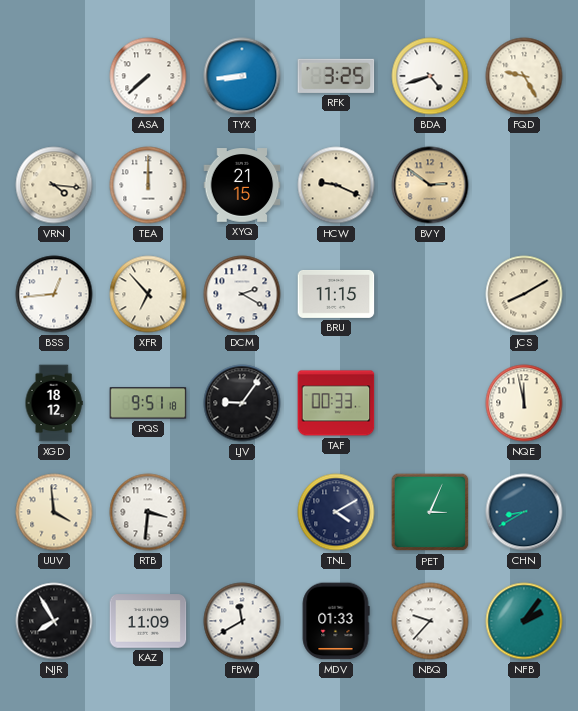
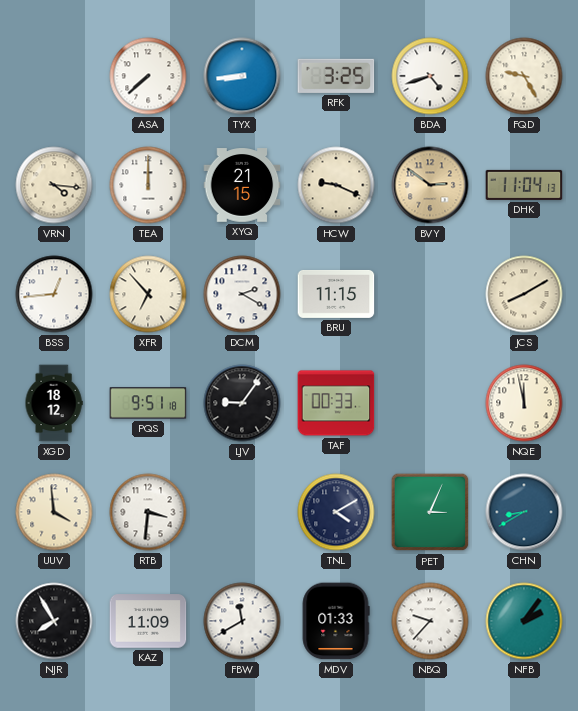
DHK: none -> 11:04
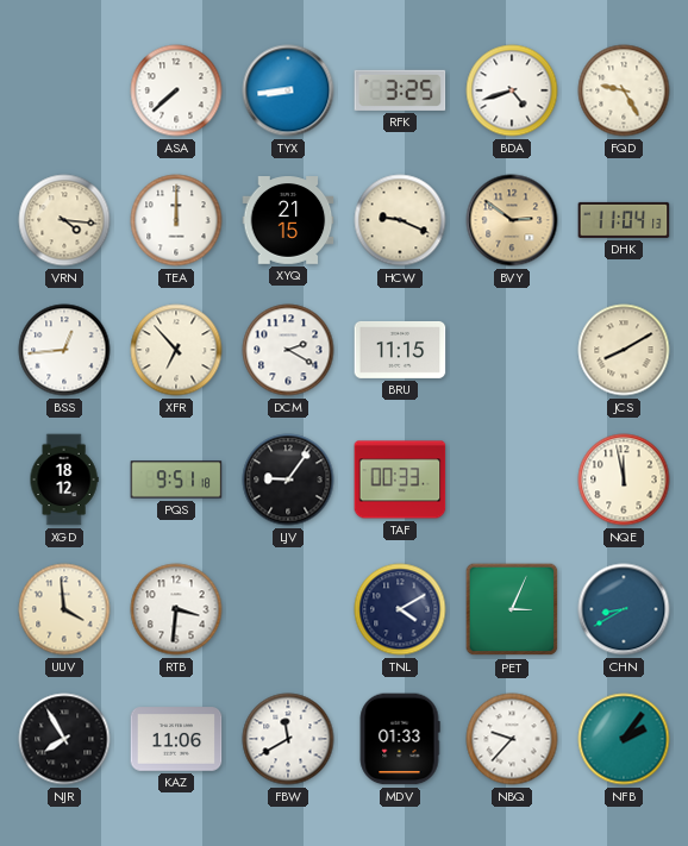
KAZ: 11:09 -> 11:06
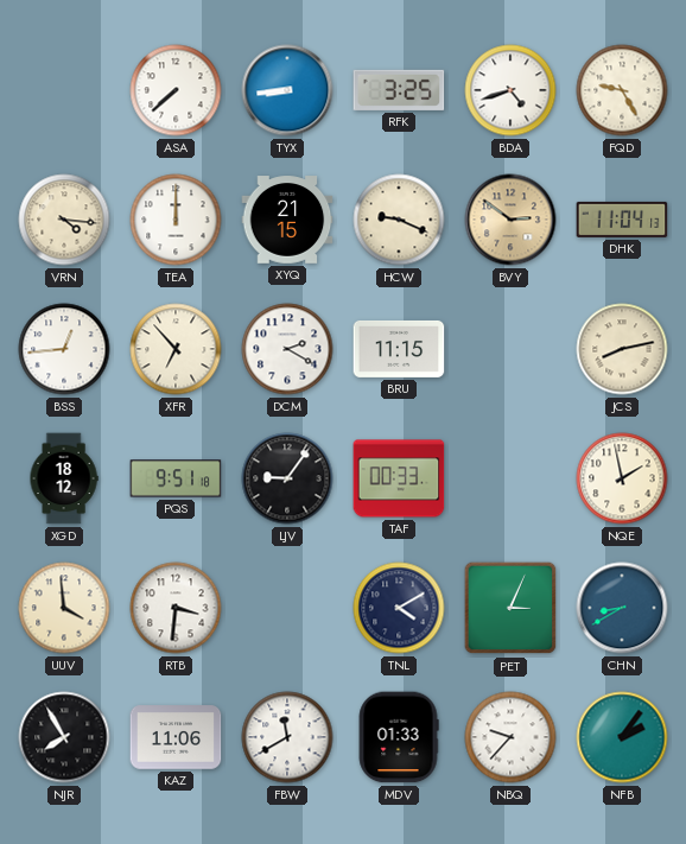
JCS: 8:10 -> 8:13
NQE: 11:58 -> 1:58
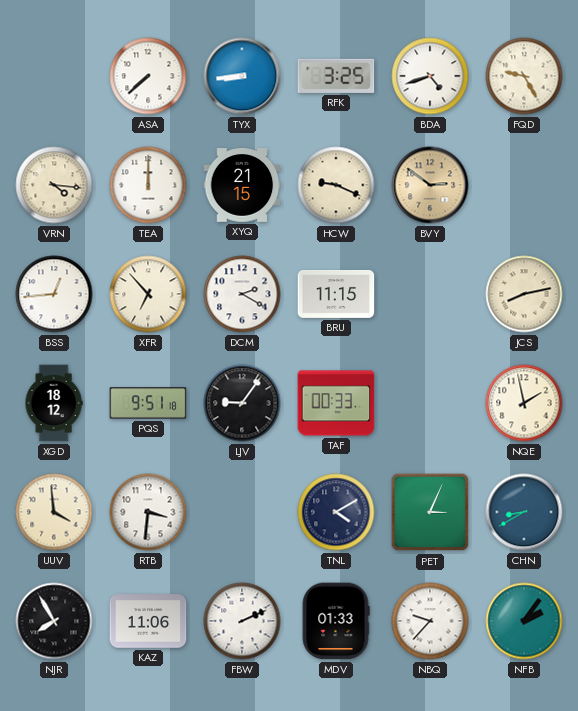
DHK: 11:04 -> none
FBW: 11:40 -> 2:11
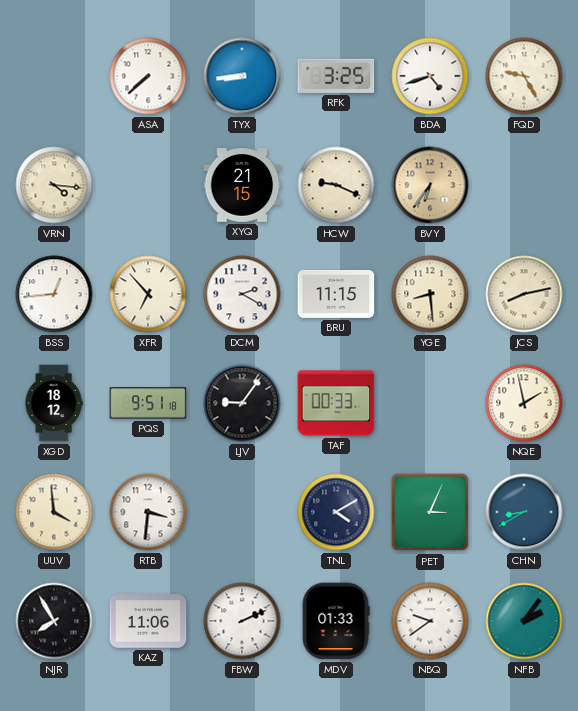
TEA: 12:00 -> none
BVY: 2:51 -> 6:36
YGE: none -> 8:29
NBQ: 9:37 -> 9:39
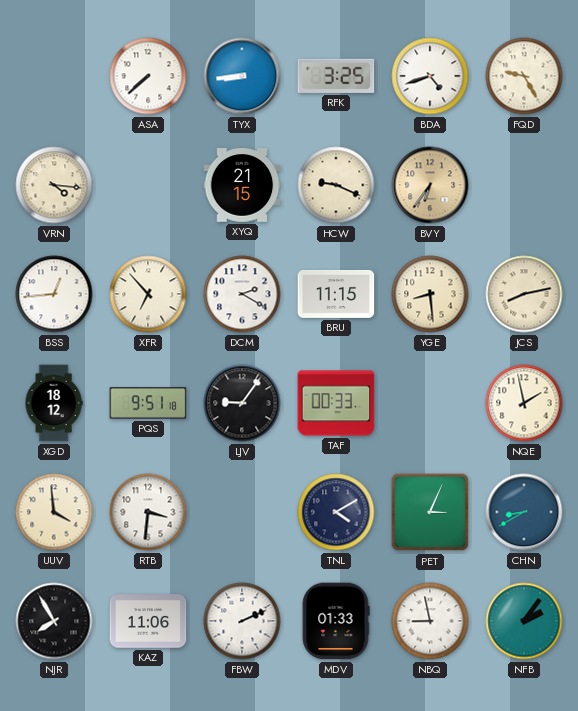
NBQ: 9:39 -> 8:58
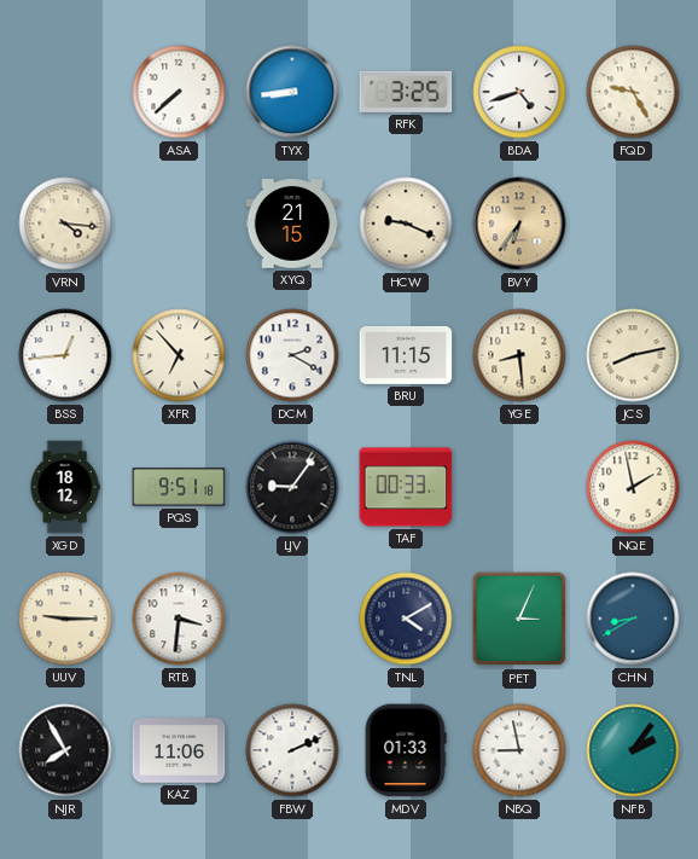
UUV: 3:59 -> 9:15
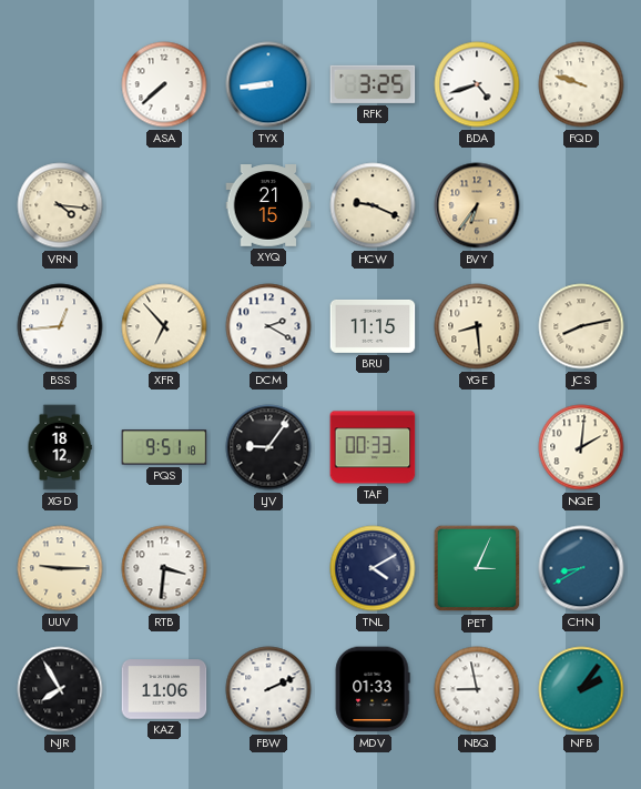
FQD: 9:25 -> 9:48
NQE: 1:58 -> 2:01
